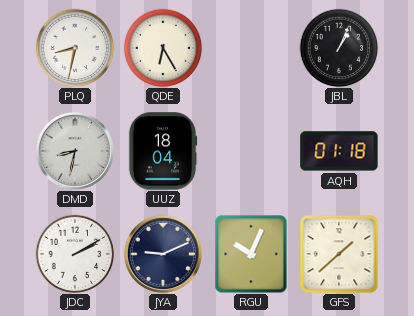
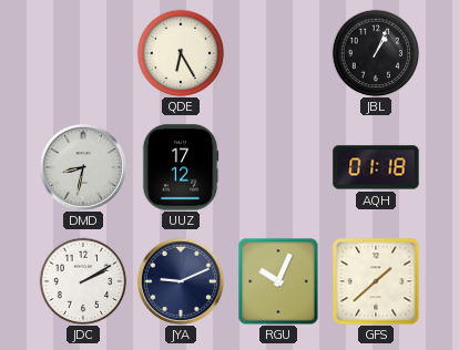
PLQ: 8:32 -> none
UUZ: 18:04 -> 17:12
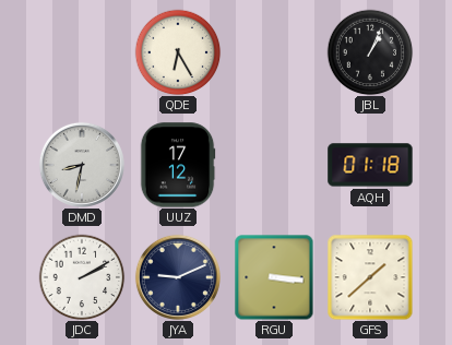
RGU: 10:04 -> 3:16
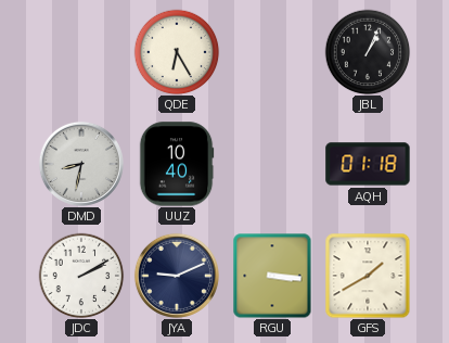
UUZ: 17:12 -> 10:40
GFS: 1:38 -> 1:40
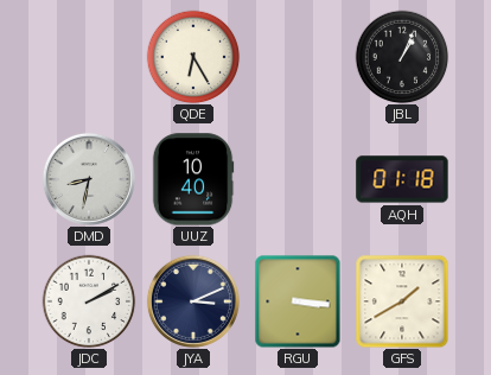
JYA: 9:11 -> 3:11
